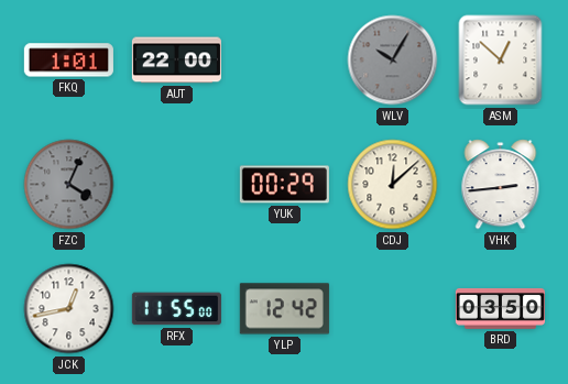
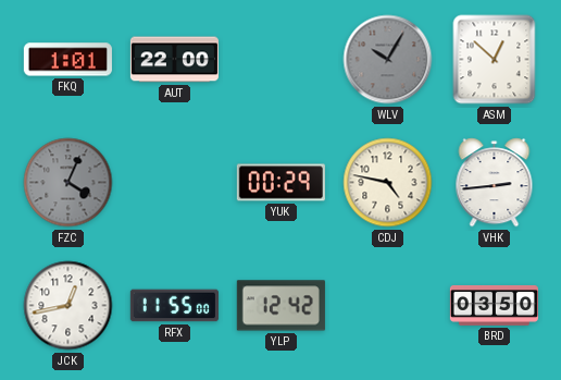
CDJ: 12:08 -> 4:47
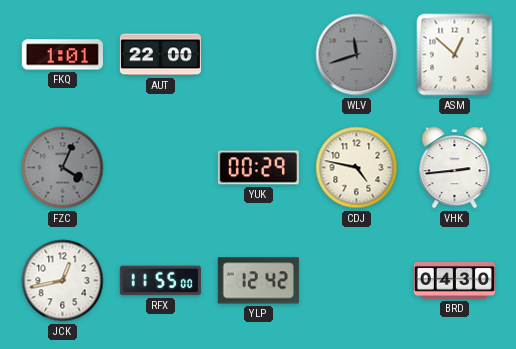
WLV: 10:05 -> 11:42
BRD: 03:50 -> 04:30
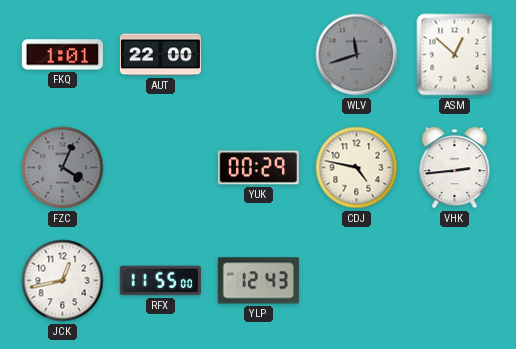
YLP: 12:42 -> 12:43
BRD: 04:30 -> none
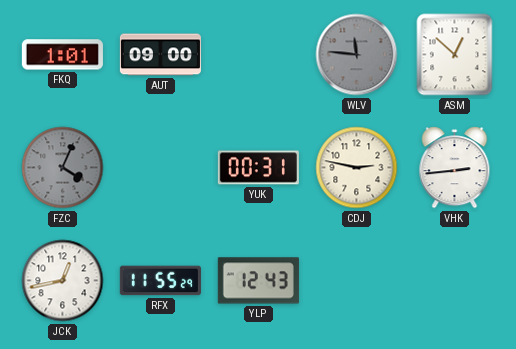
AUT: 22:00 -> 09:00
WLV: 11:42 -> 11:46
YUK: 00:29 -> 00:31
CDJ: 4:47 -> 2:47
RFX: 11:55:00 -> 11:55:29
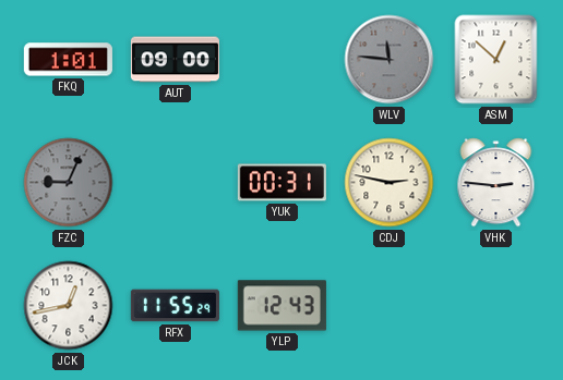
FZC: 4:04 -> 9:04
VHK: 2:44 -> 2:46
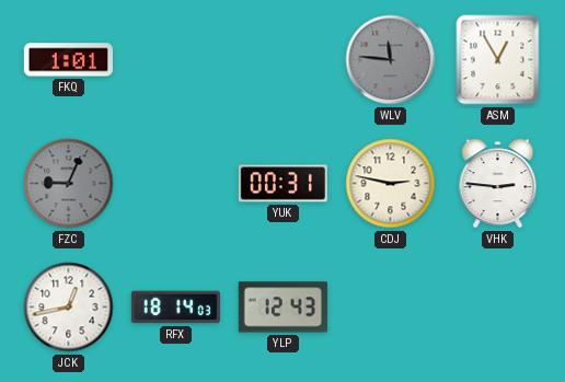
AUT: 09:00 -> none
ASM: 12:52 -> 12:55
RFX: 11:55 -> 18:14
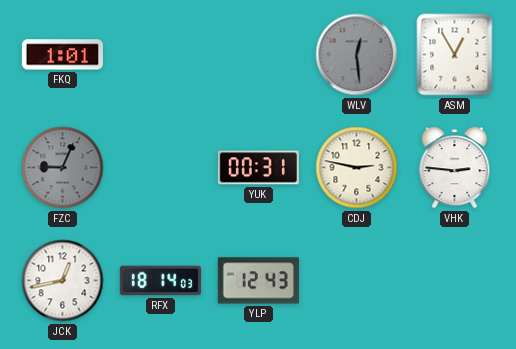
WLV: 11:46 -> 12:29
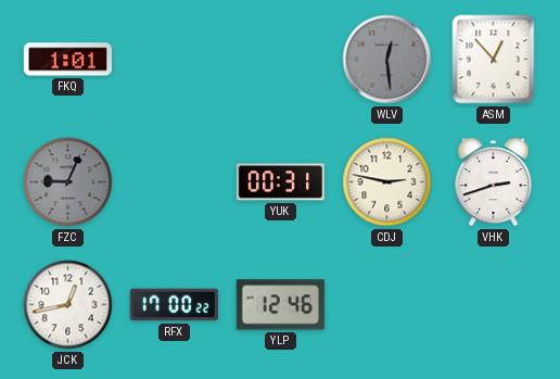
ASM: 12:55 -> 12:53
VHK: 2:46 -> 2:42
RFX: 18:14 -> 17:00
YLP: 12:43 -> 12:46
